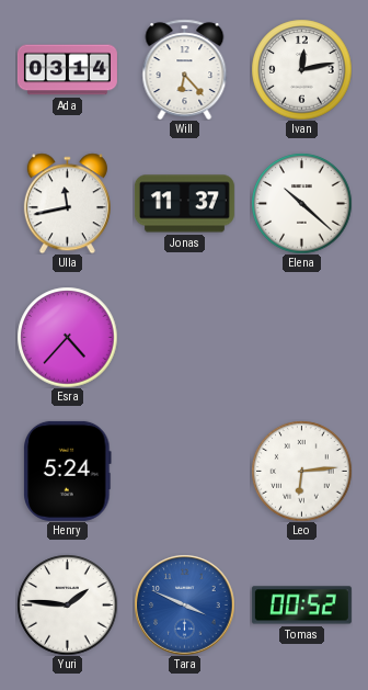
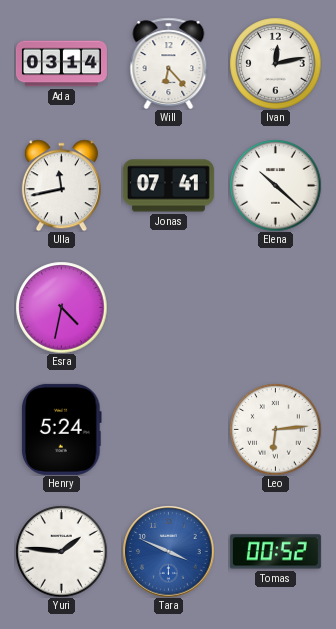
Jonas: 11:37 -> 07:41
Esra: 4:37 -> 4:32
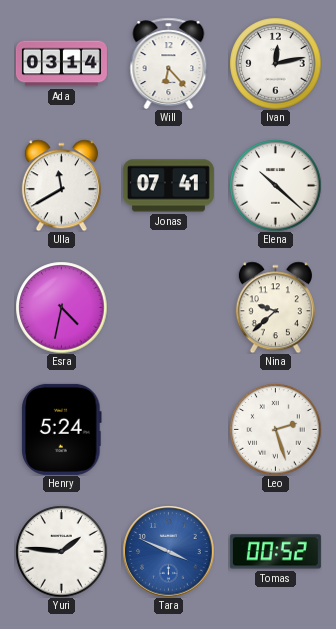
Ulla: 11:43 -> 11:40
Nina: none -> 9:38
Leo: 6:14 -> 2:27
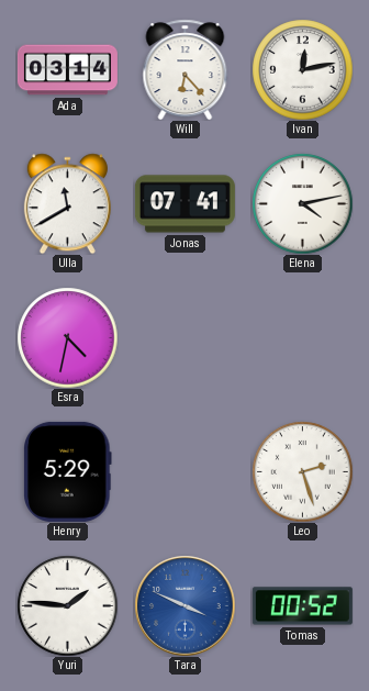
Elena: 10:22 -> 4:13
Nina: 9:38 -> none
Henry: 5:24 -> 5:29
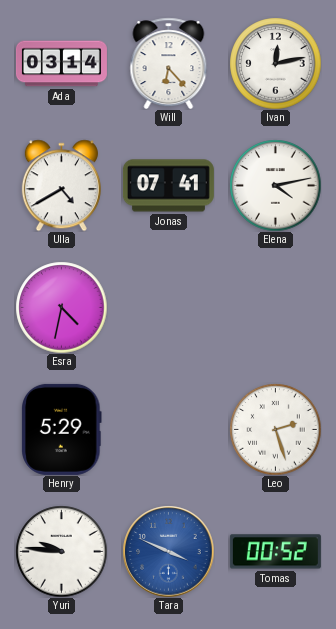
Ulla: 11:40 -> 4:40
Yuri: 1:46 -> 9:46
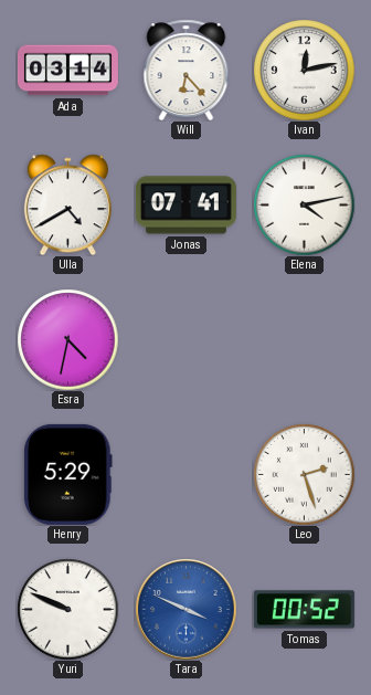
Yuri: 9:46 -> 9:49
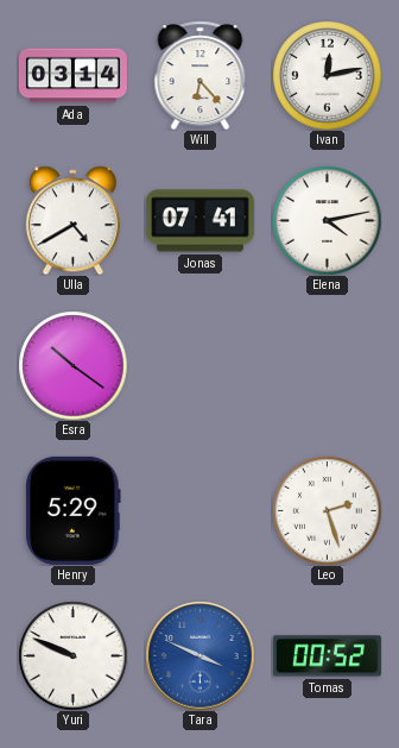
Esra: 4:32 -> 10:21
